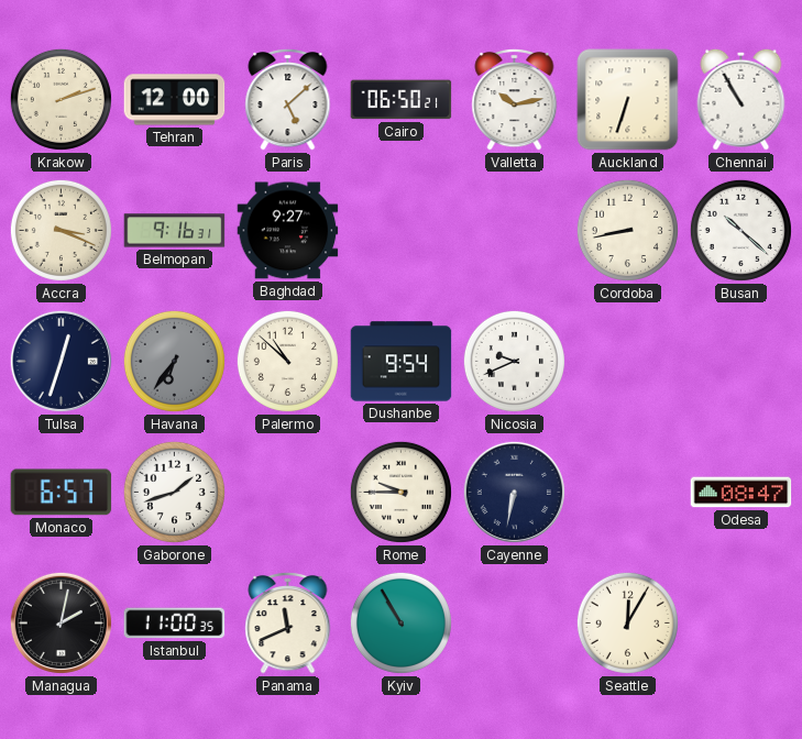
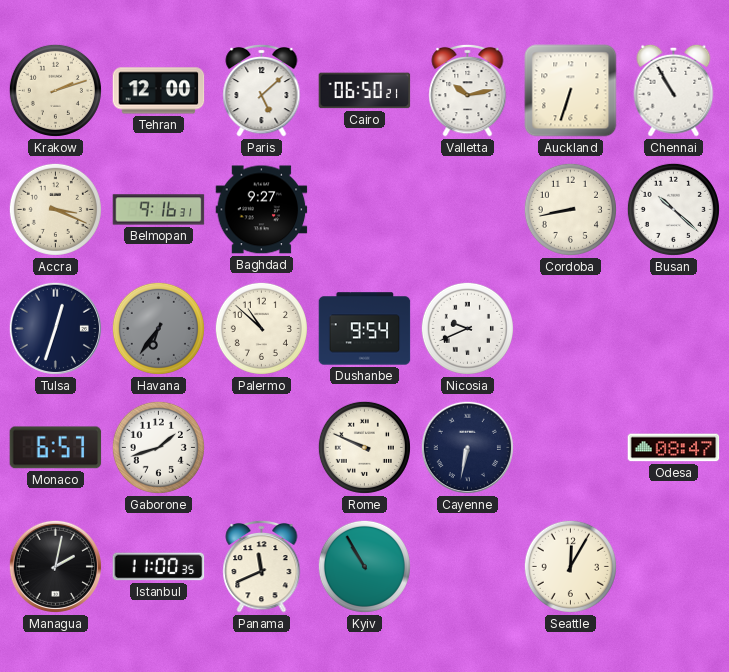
Rome: 9:45 -> 9:49
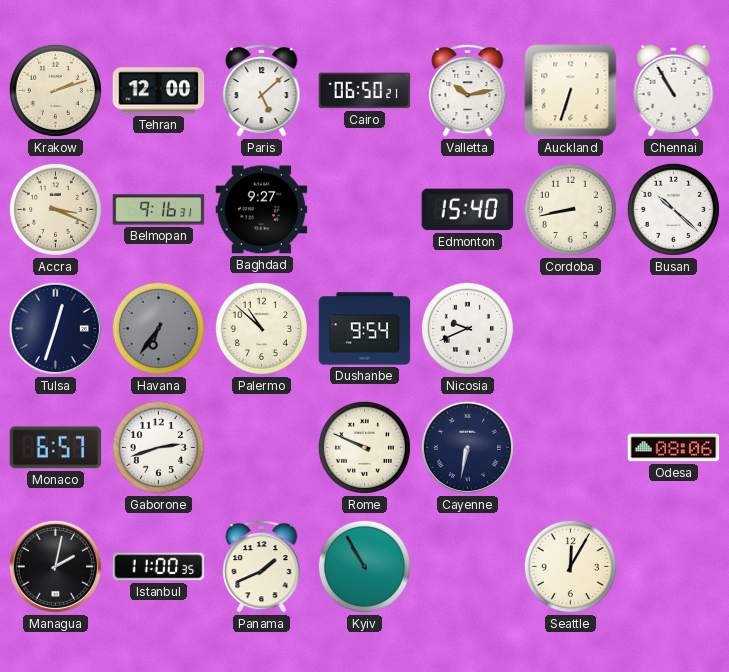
Edmonton: none -> 15:40
Gaborone: 1:42 -> 2:42
Odesa: 08:47 -> 08:06
Panama: 11:41 -> 1:41
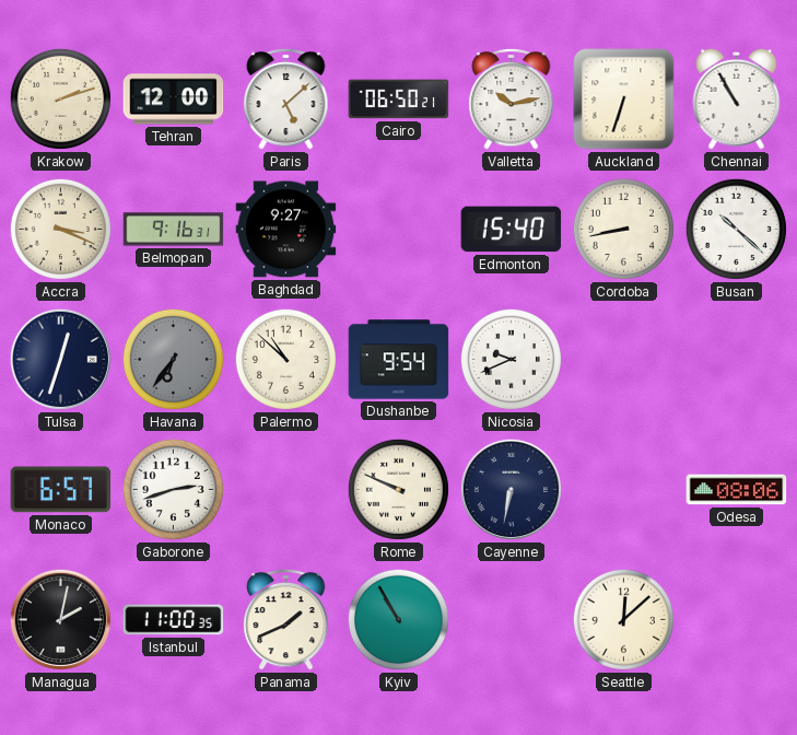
Seattle: 12:05 -> 12:08
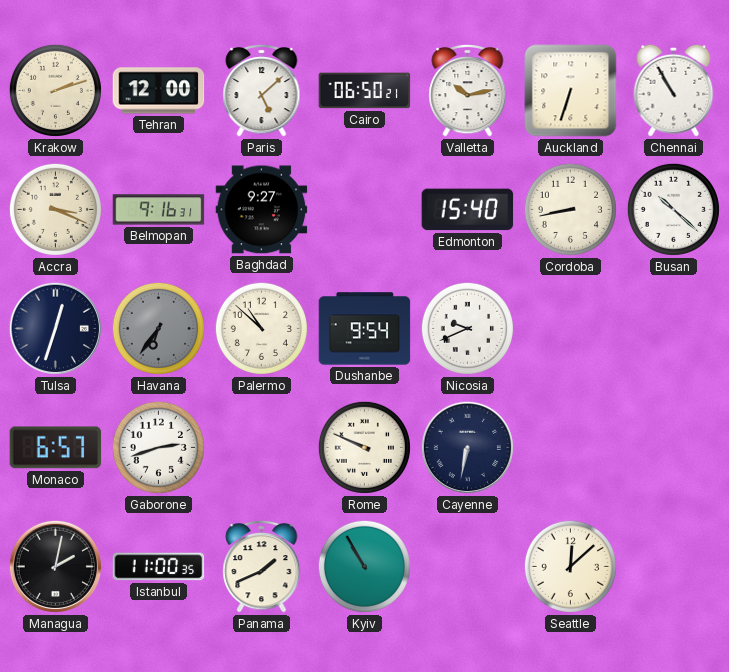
Odesa: 08:06 -> none
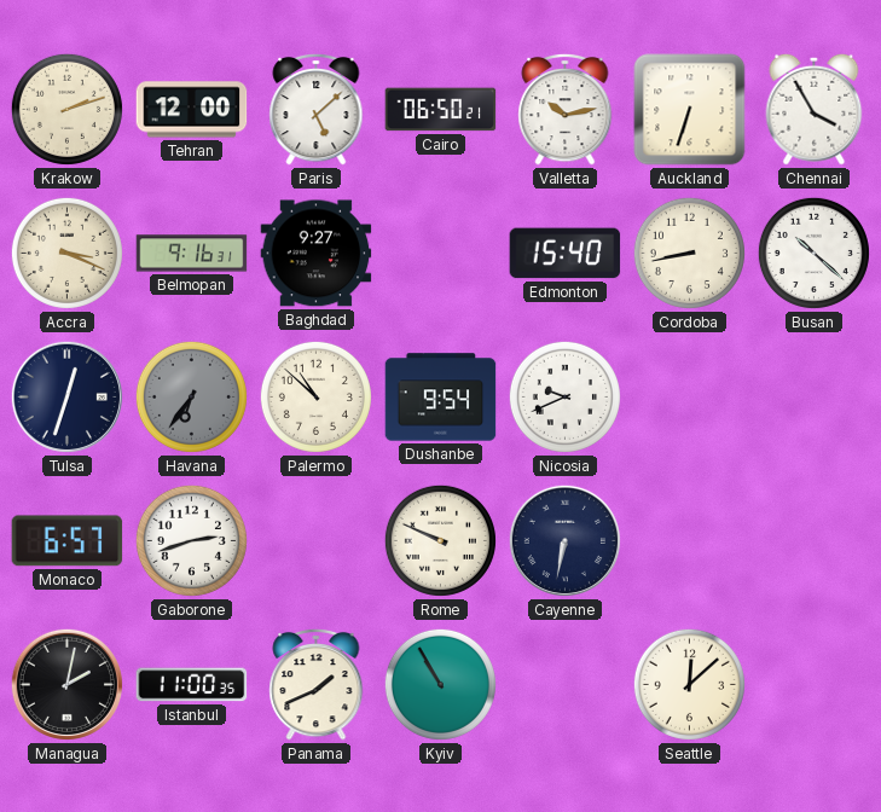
Chennai: 10:55 -> 3:55
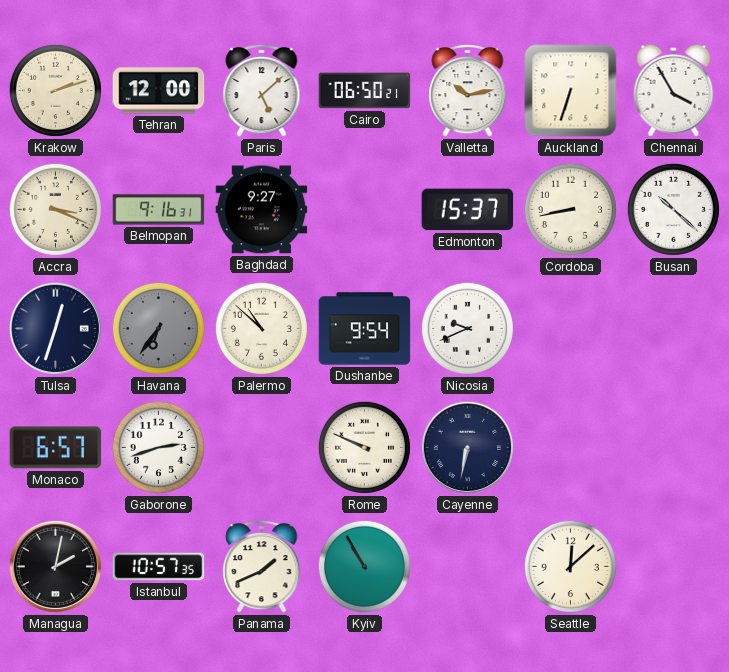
Edmonton: 15:40 -> 15:37
Istanbul: 11:00 -> 10:57
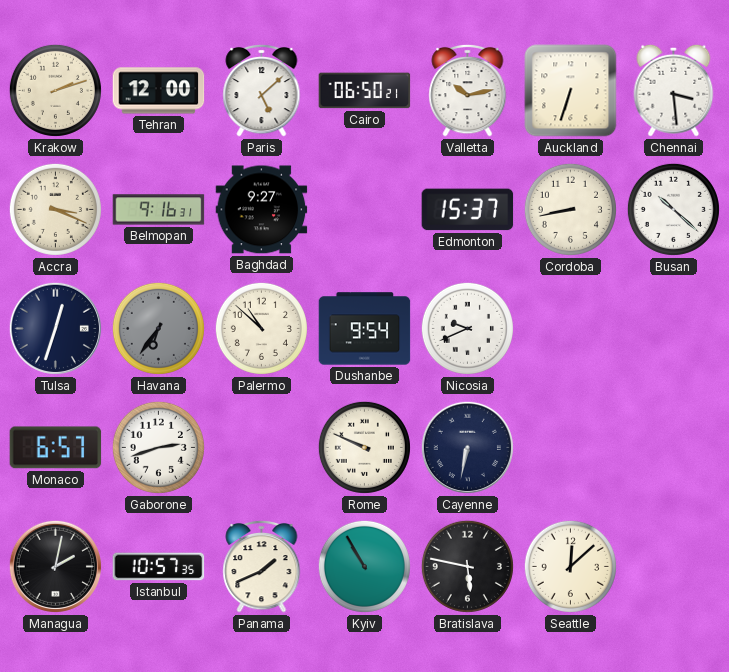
Chennai: 3:55 -> 3:29
Bratislava: none -> 5:47
